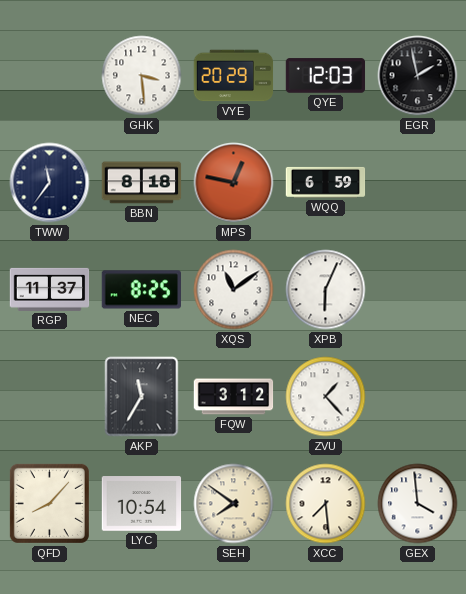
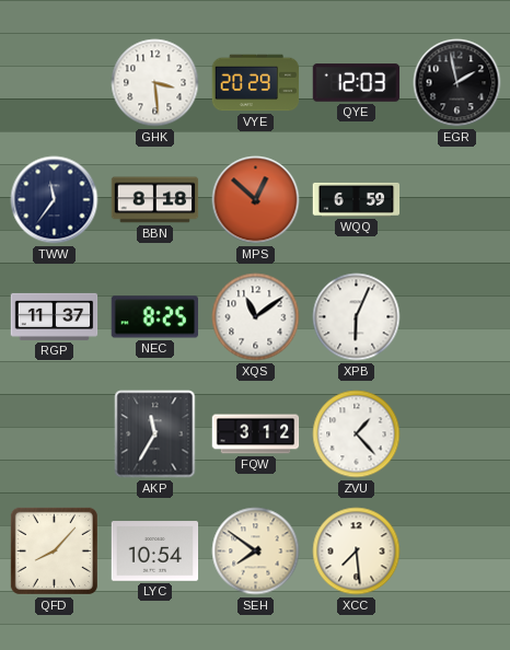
MPS: 12:47 -> 12:52
GEX: 3:59 -> none
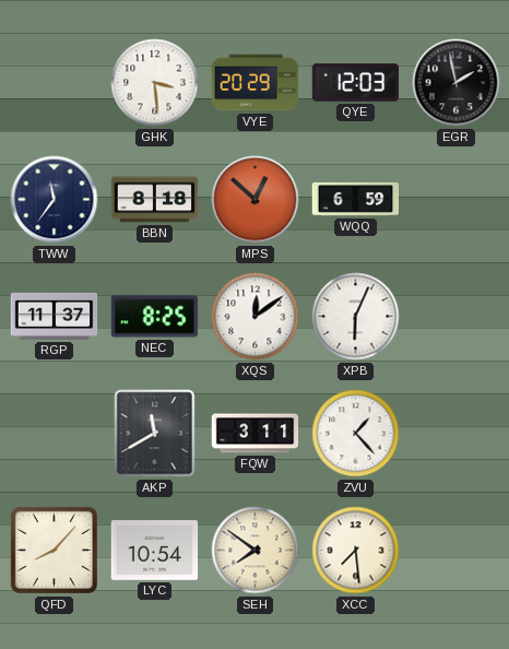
XQS: 11:09 -> 12:09
AKP: 11:35 -> 11:40
FQW: 3:12 -> 3:11
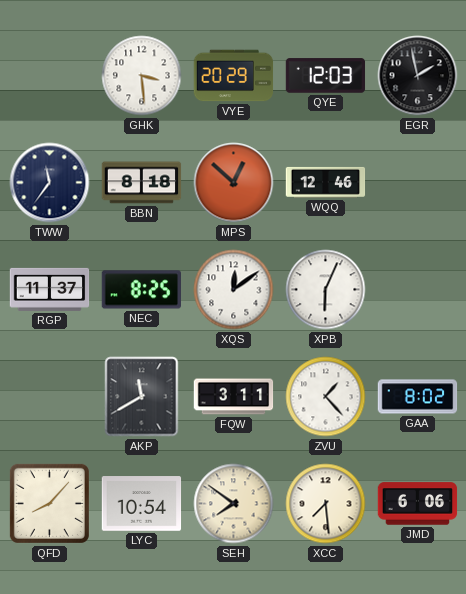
WQQ: 6:59 -> 12:46
GAA: none -> 8:02
JMD: none -> 6:06
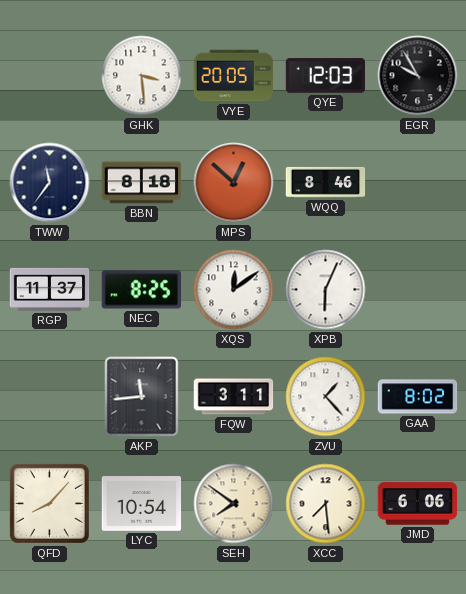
VYE: 20:29 -> 20:05
EGR: 1:58 -> 9:55
WQQ: 12:46 -> 8:46
AKP: 11:40 -> 11:44
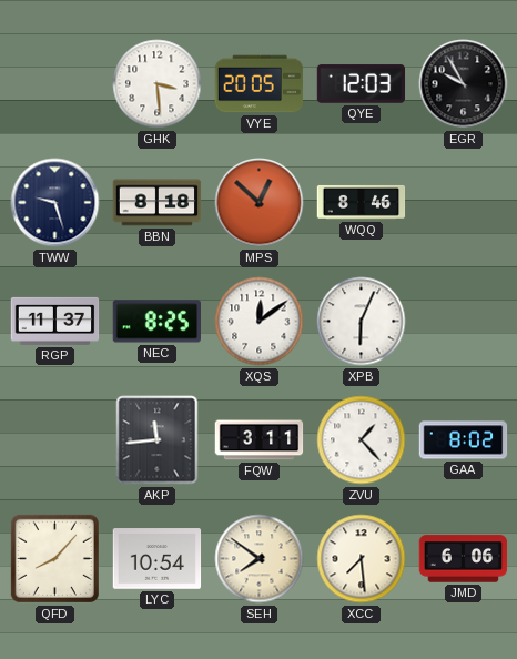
TWW: 11:36 -> 9:27
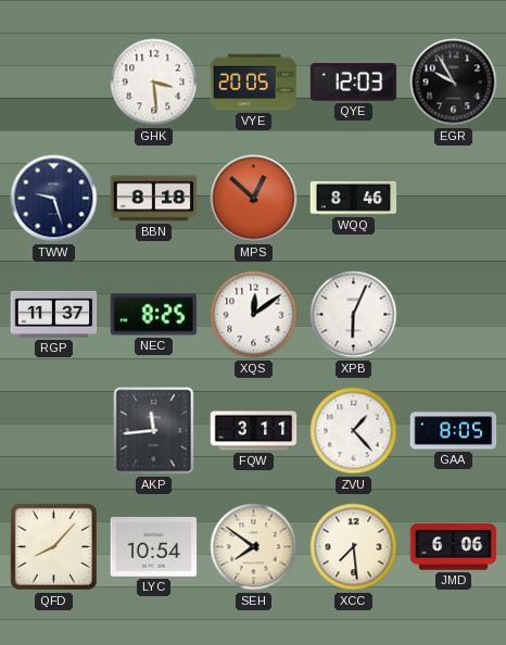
GAA: 8:02 -> 8:05
